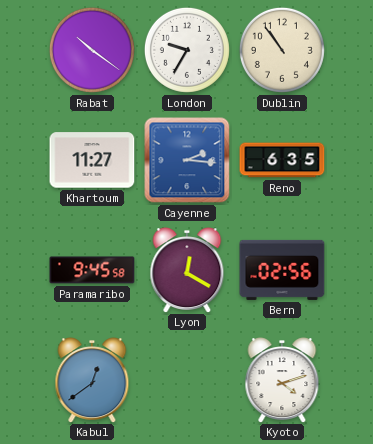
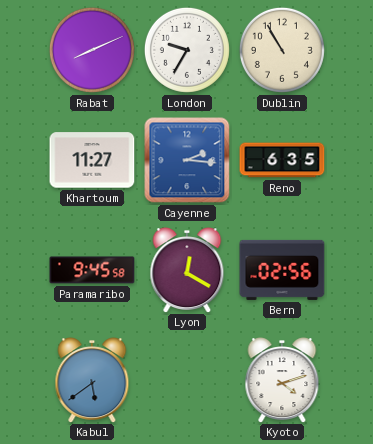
Rabat: 10:21 -> 8:11
Dublin: 10:54 -> 10:55
Kabul: 12:39 -> 5:39
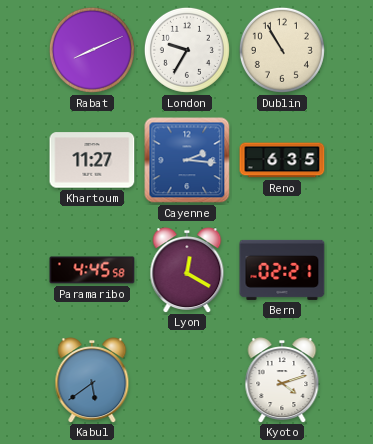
Paramaribo: 9:45 -> 4:45
Bern: 02:56 -> 02:21
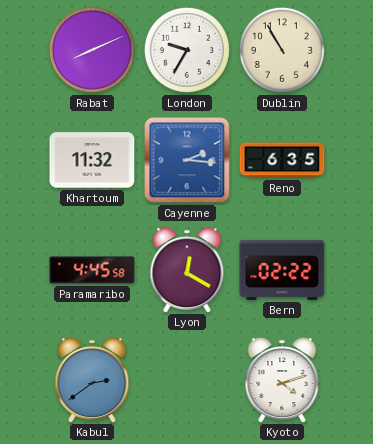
Khartoum: 11:27 -> 11:32
Bern: 02:21 -> 02:22
Kabul: 5:39 -> 2:39
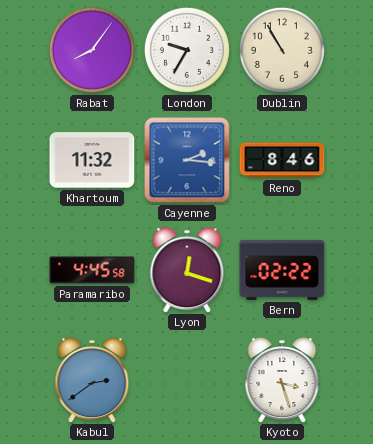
Rabat: 8:11 -> 8:06
Reno: 6:35 -> 8:46
Lyon: 12:20 -> 12:18
Kyoto: 4:12 -> 3:27
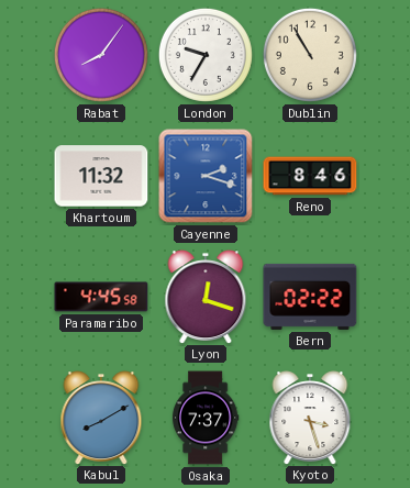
Cayenne: 2:16 -> 2:18
Kabul: 2:39 -> 8:10
Osaka: none -> 7:37
